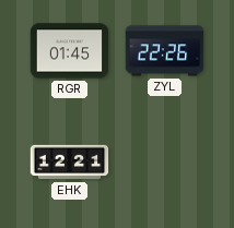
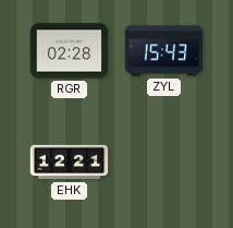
RGR: 01:45 -> 02:28
ZYL: 22:26 -> 15:43
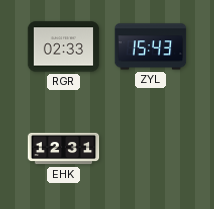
RGR: 02:28 -> 02:33
EHK: 12:21 -> 12:31
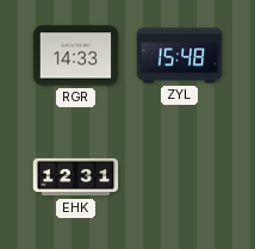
RGR: 02:33 -> 14:33
ZYL: 15:43 -> 15:48
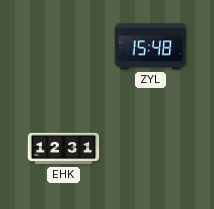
RGR: 14:33 -> none
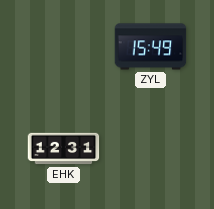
ZYL: 15:48 -> 15:49
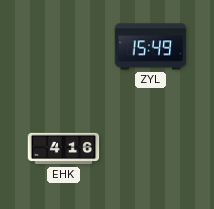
EHK: 12:31 -> 4:16
